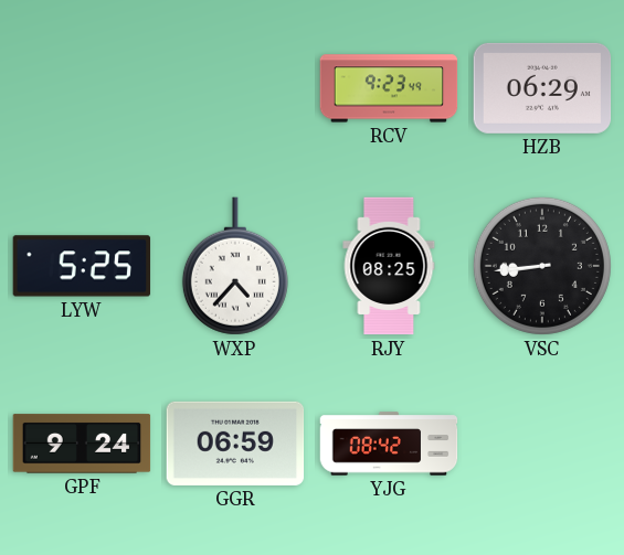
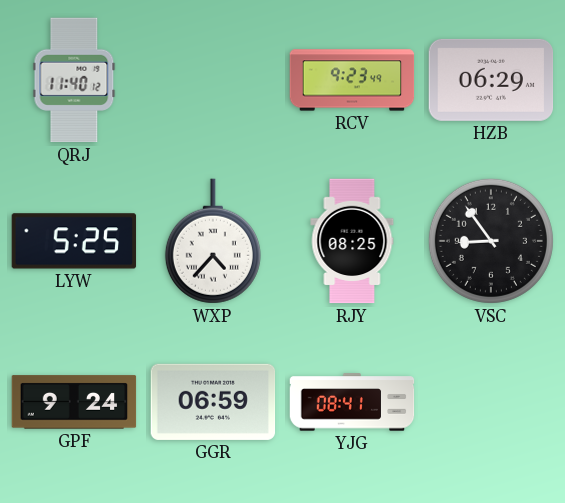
QRJ: none -> 11:40
VSC: 8:44 -> 8:54
YJG: 08:42 -> 08:41
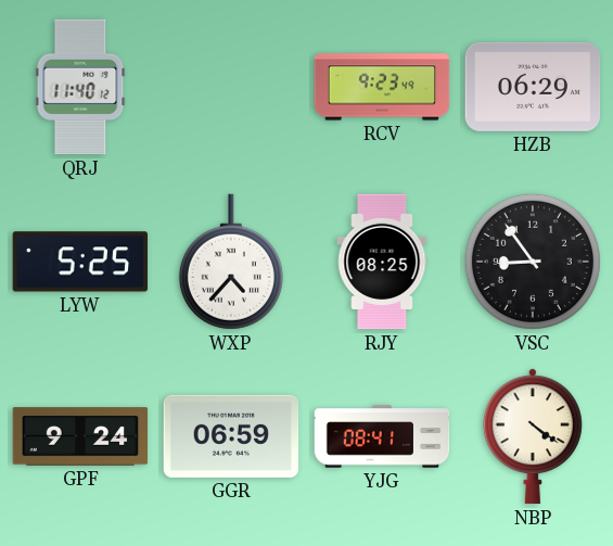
NBP: none -> 4:21
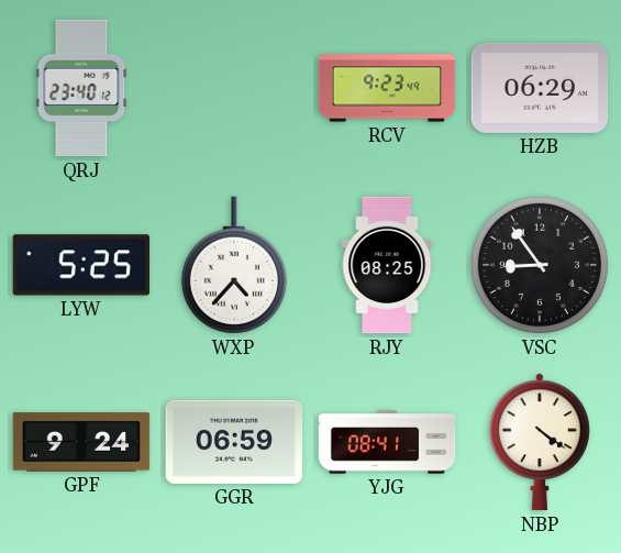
QRJ: 11:40 -> 23:40
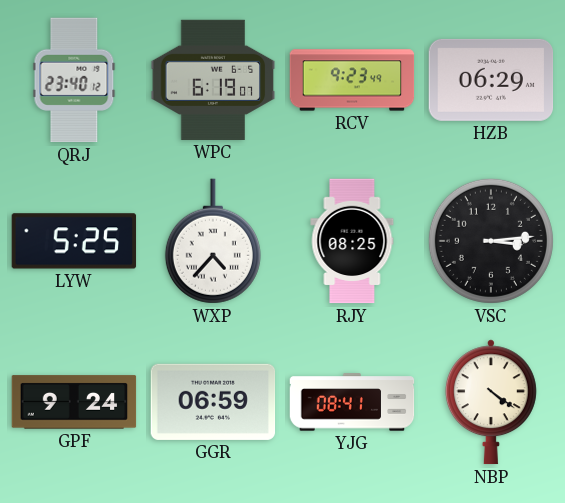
WPC: none -> 6:19
VSC: 8:54 -> 3:14
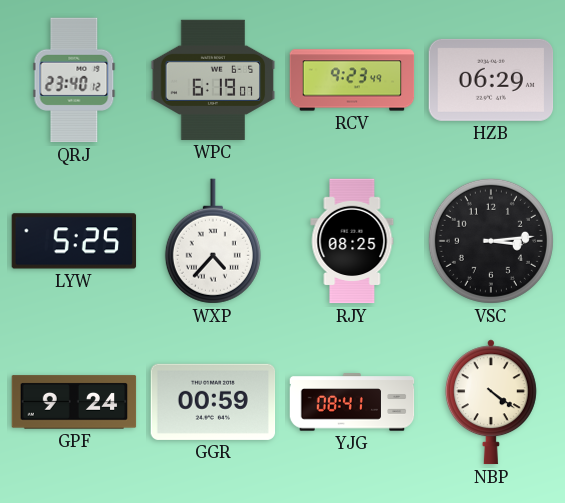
GGR: 06:59 -> 00:59
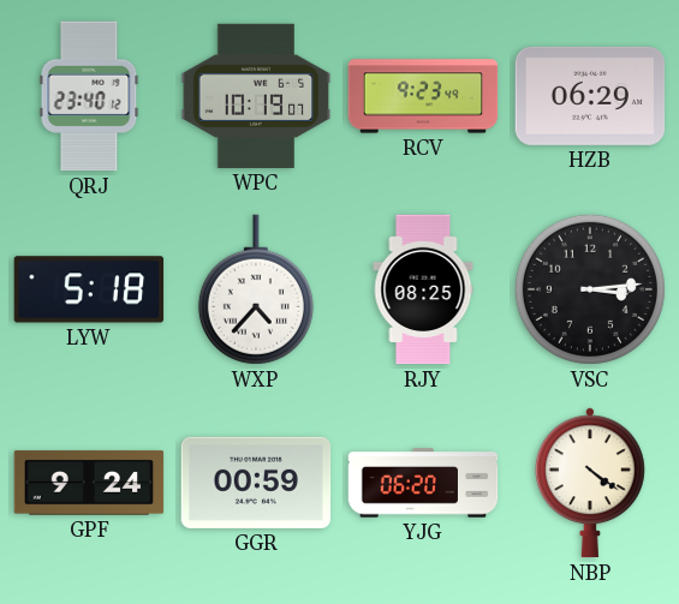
WPC: 6:19 -> 10:19
LYW: 5:25 -> 5:18
YJG: 08:41 -> 06:20
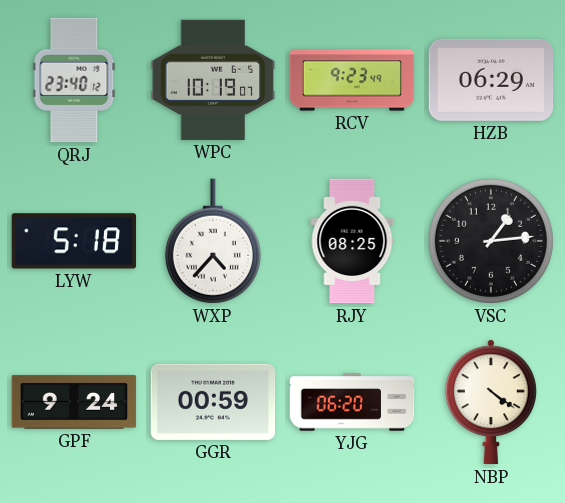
VSC: 3:14 -> 1:14
